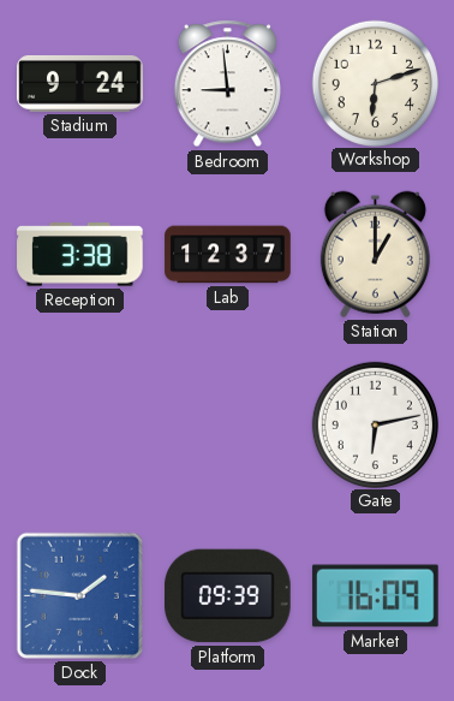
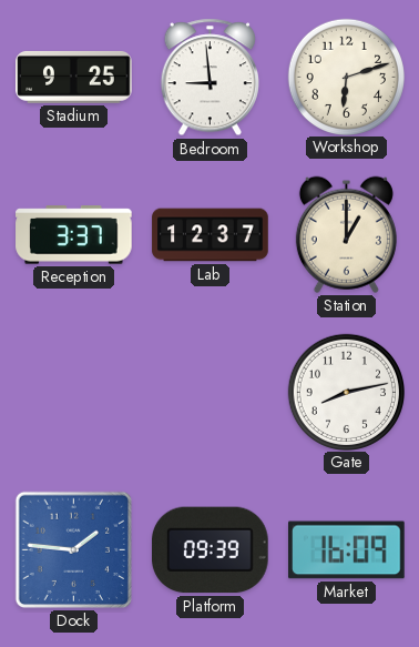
Stadium: 9:24 -> 9:25
Reception: 3:38 -> 3:37
Gate: 6:13 -> 8:13
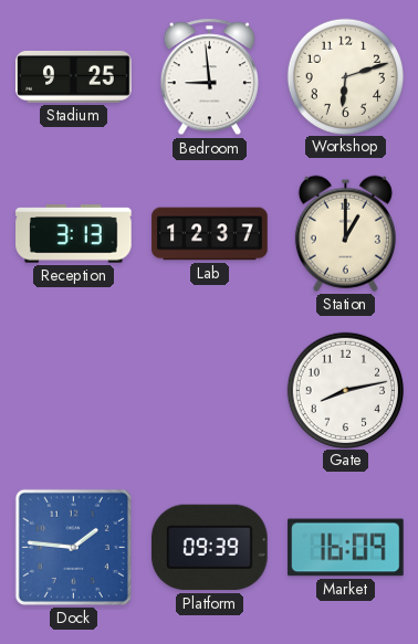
Reception: 3:37 -> 3:13
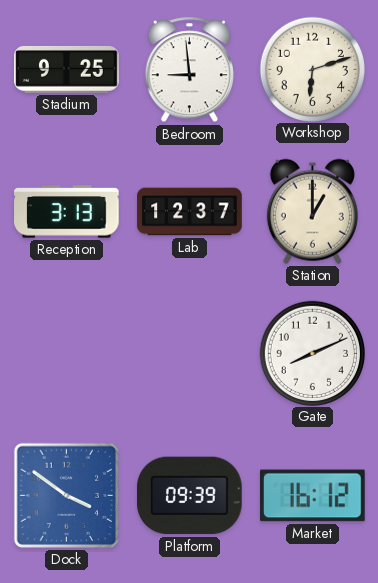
Gate: 8:13 -> 8:11
Dock: 1:46 -> 3:51
Market: 16:09 -> 16:12
